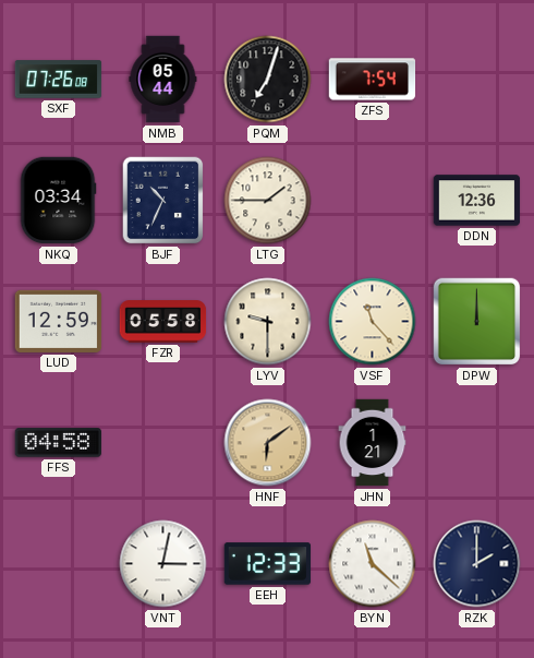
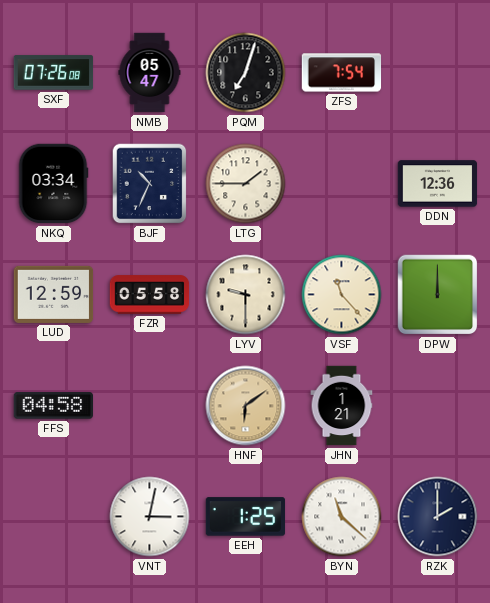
NMB: 05:44 -> 05:47
EEH: 12:33 -> 1:25
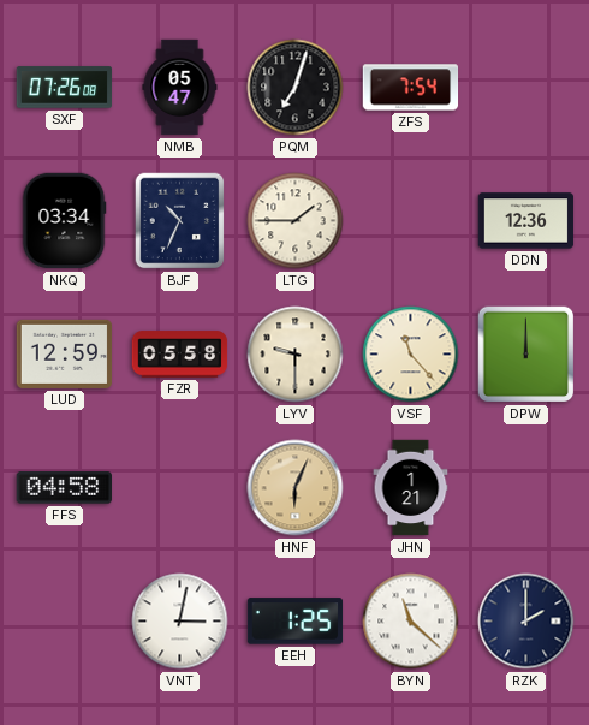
HNF: 6:09 -> 6:04
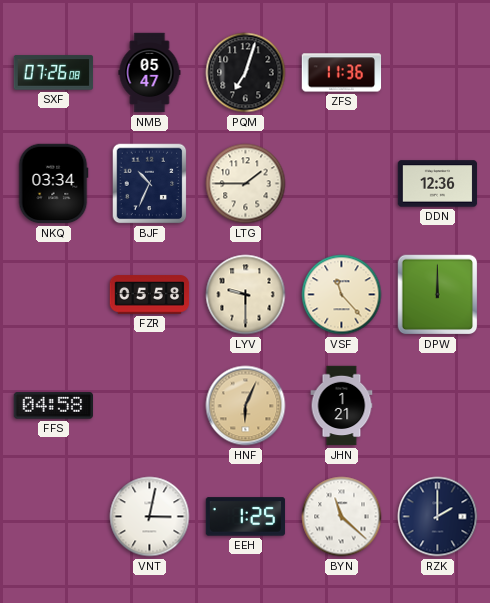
ZFS: 7:54 -> 11:36
LUD: 12:59 -> none
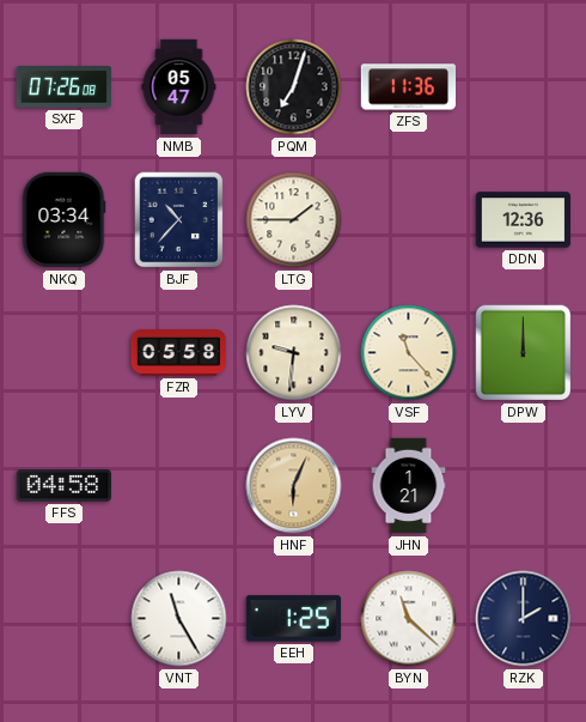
BJF: 10:34 -> 10:37
LYV: 9:30 -> 9:31
VNT: 3:02 -> 11:25
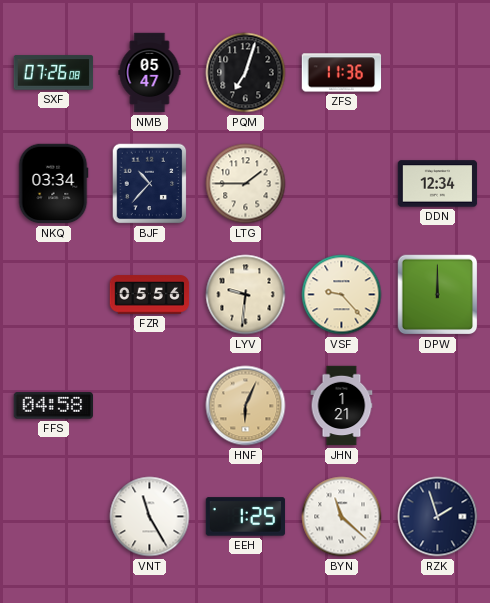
DDN: 12:36 -> 12:34
FZR: 05:58 -> 05:56
VSF: 11:23 -> 9:23
RZK: 2:00 -> 1:57
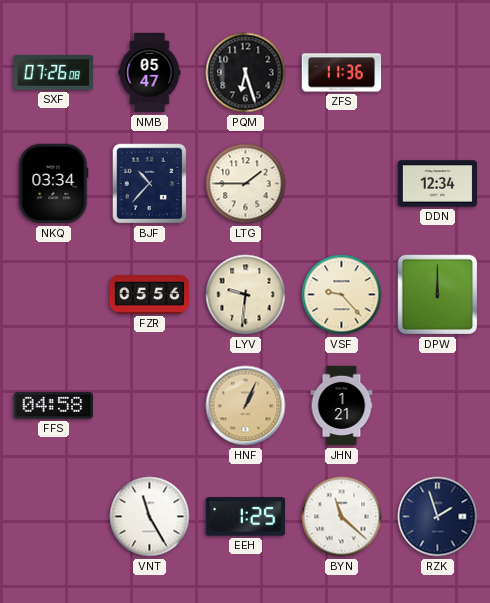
PQM: 7:03 -> 6:27
HNF: 6:04 -> 1:04
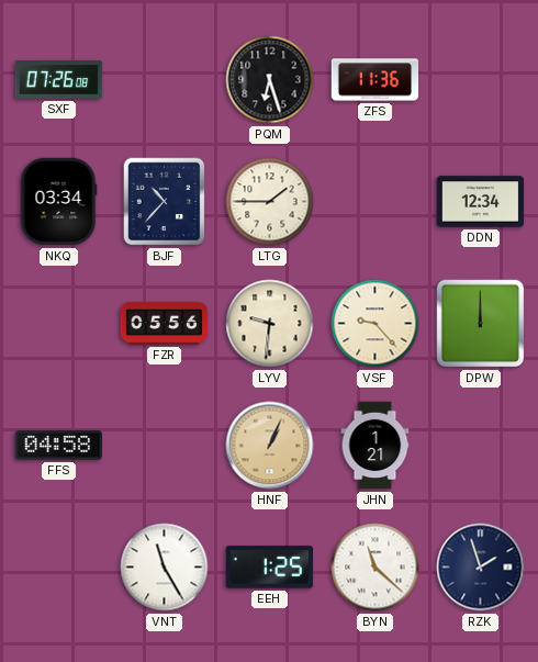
NMB: 05:47 -> none
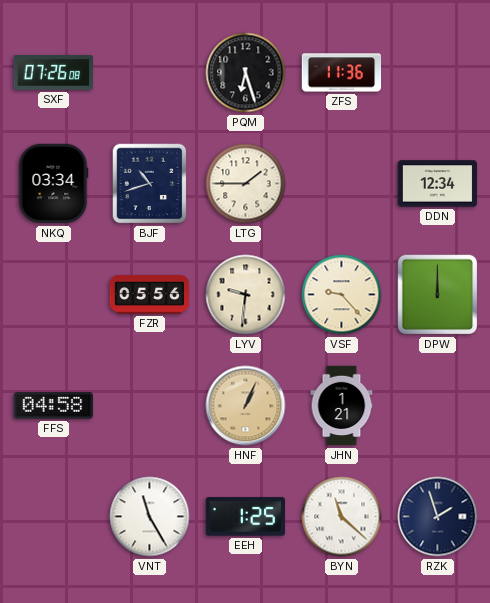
BJF: 10:37 -> 10:42
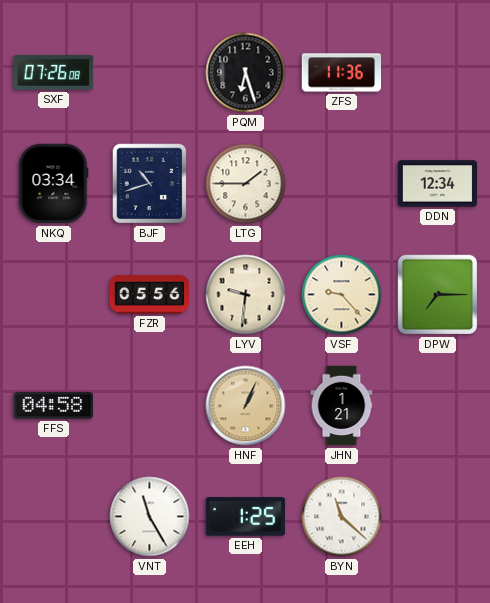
DPW: 12:00 -> 7:15
RZK: 1:57 -> none
